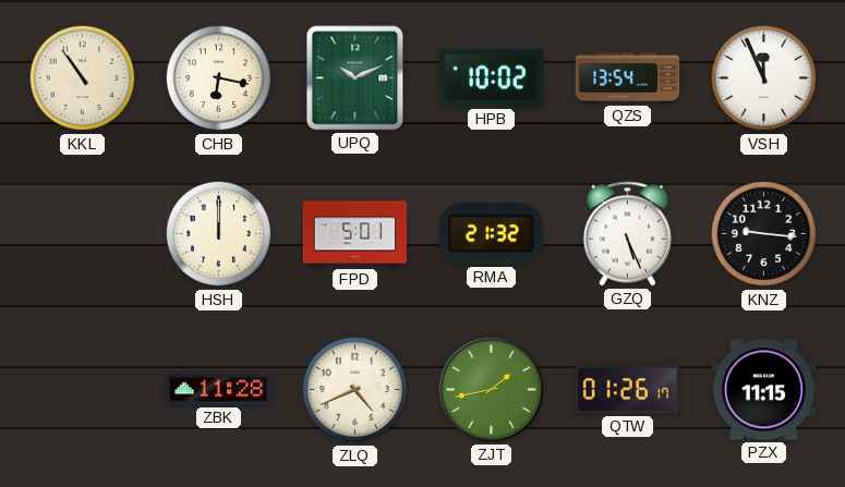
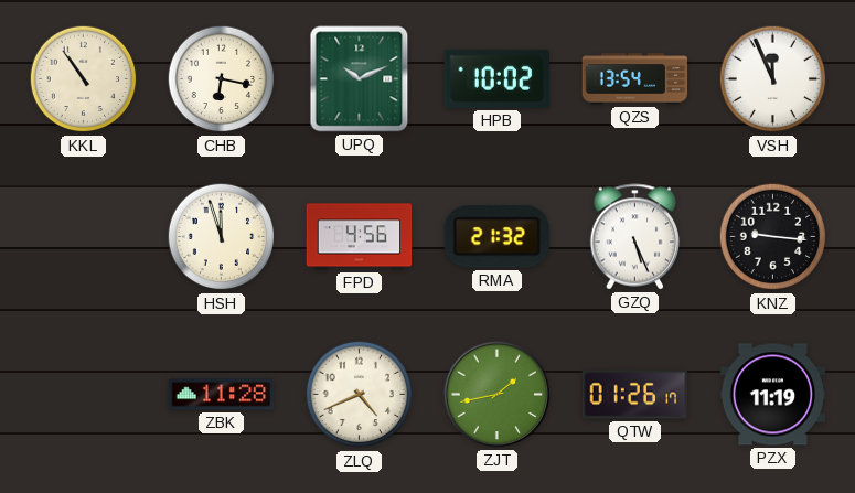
HSH: 12:00 -> 11:57
FPD: 5:01 -> 4:56
PZX: 11:15 -> 11:19
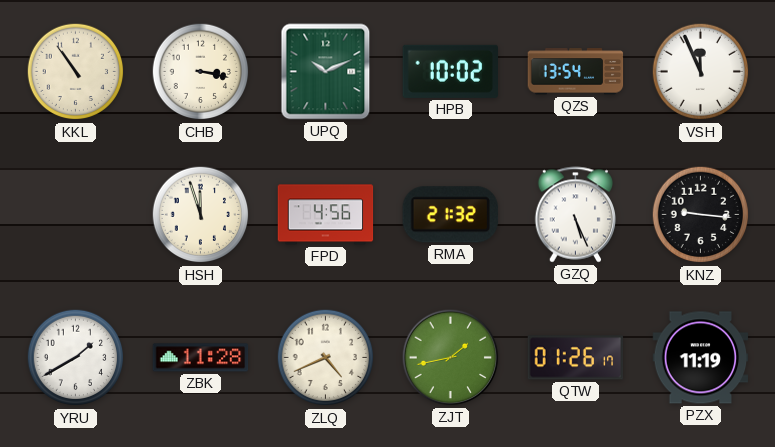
CHB: 6:17 -> 3:17
YRU: none -> 1:40
